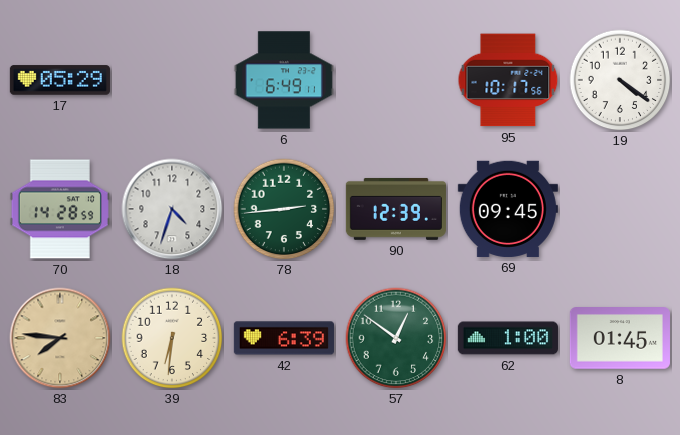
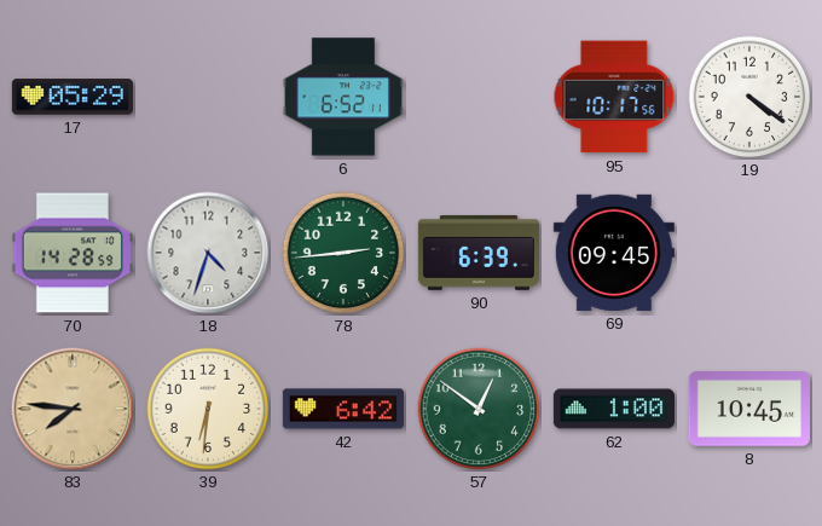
6: 6:49 -> 6:52
90: 12:39 -> 6:39
42: 6:39 -> 6:42
8: 01:45 -> 10:45
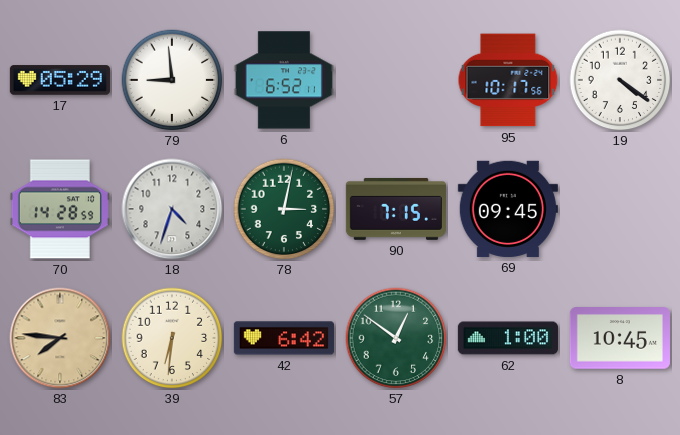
79: none -> 8:59
78: 2:44 -> 3:02
90: 6:39 -> 7:15
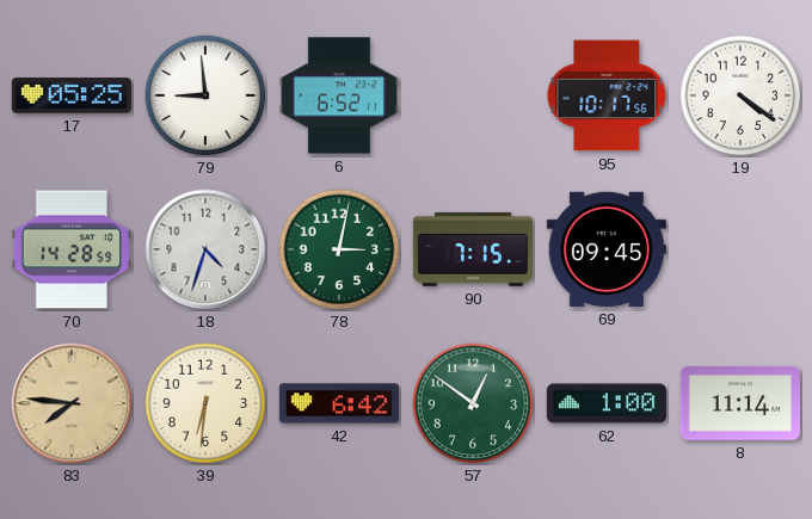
17: 05:29 -> 05:25
8: 10:45 -> 11:14
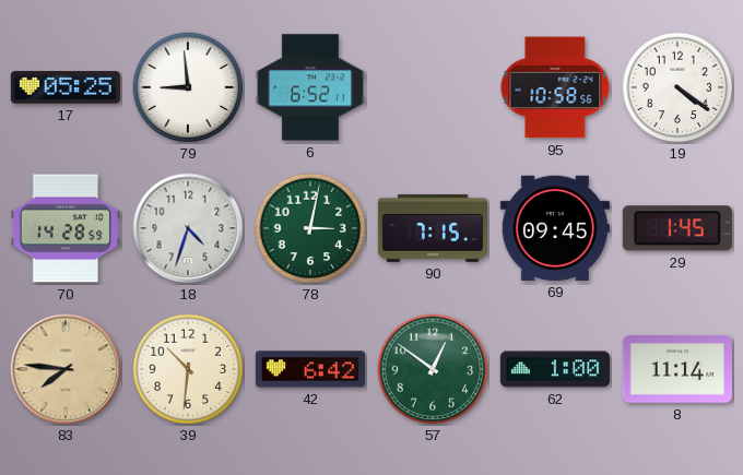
95: 10:17 -> 10:58
29: none -> 1:45
39: 6:31 -> 10:31
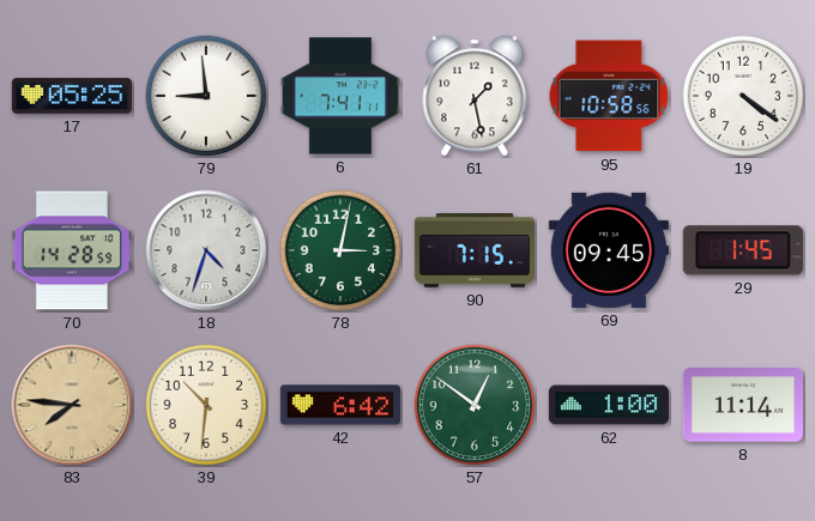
6: 6:52 -> 7:41
61: none -> 1:28
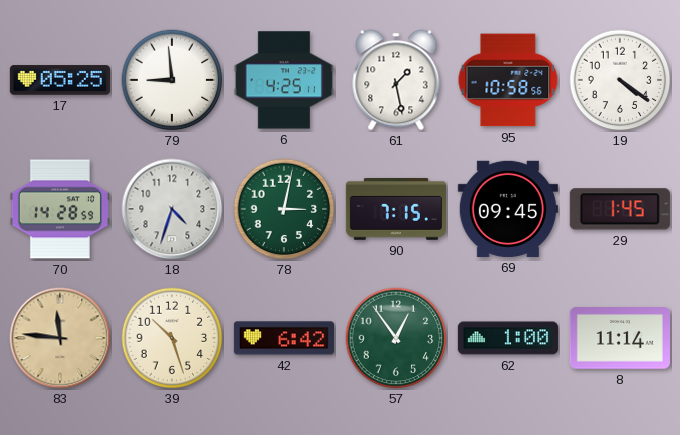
6: 7:41 -> 4:25
83: 7:46 -> 11:46
39: 10:31 -> 10:27
57: 12:51 -> 12:54
